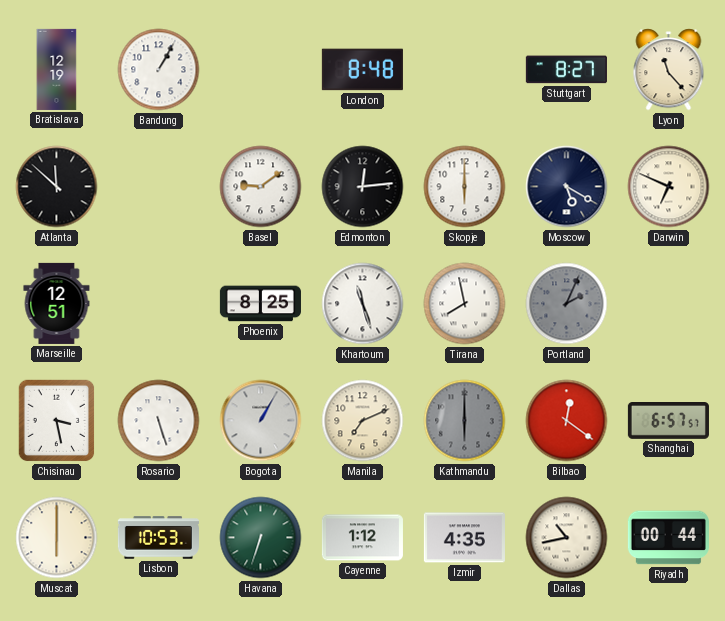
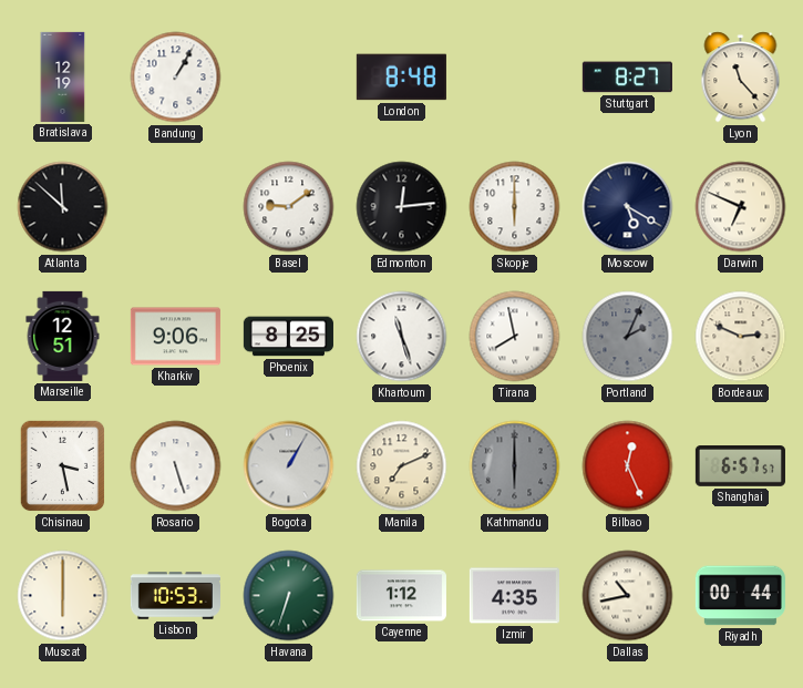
Kharkiv: none -> 9:06
Bordeaux: none -> 2:49
Bilbao: 12:21 -> 12:26
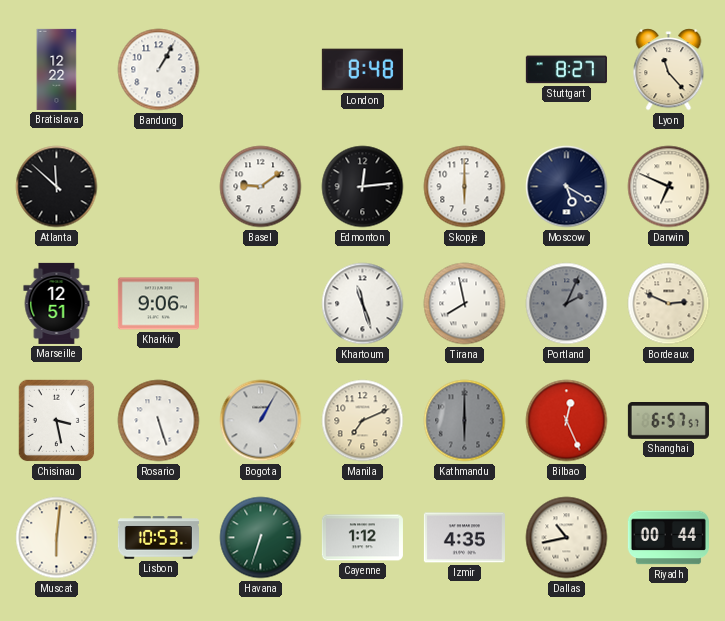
Bratislava: 12:19 -> 12:22
Phoenix: 8:25 -> none
Muscat: 6:00 -> 6:01
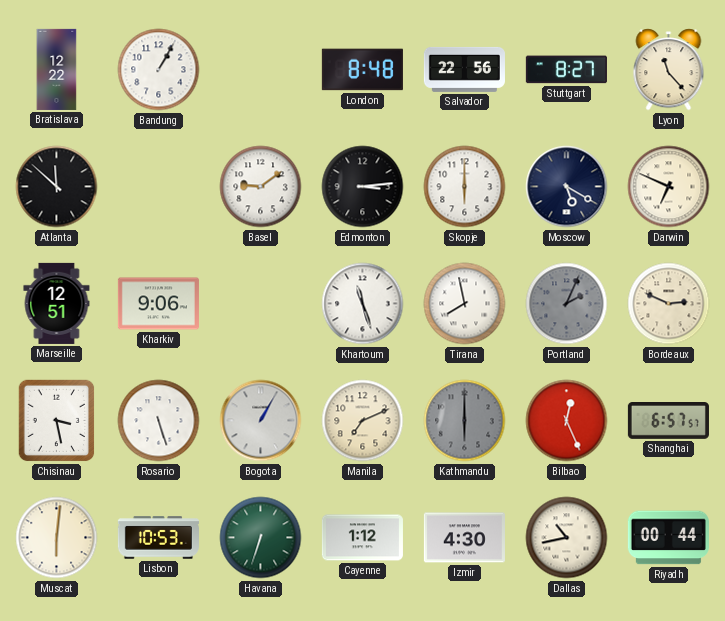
Salvador: none -> 22:56
Edmonton: 12:14 -> 3:14
Izmir: 4:35 -> 4:30
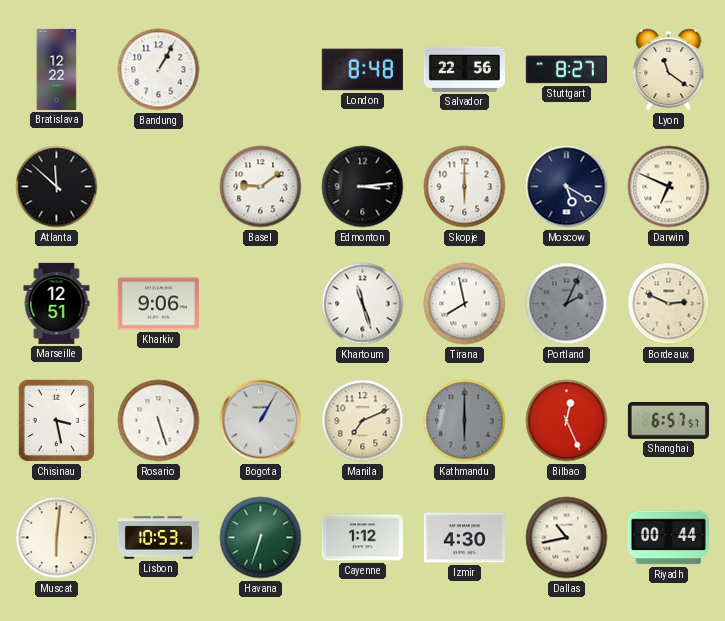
Lyon: 11:23 -> 11:21
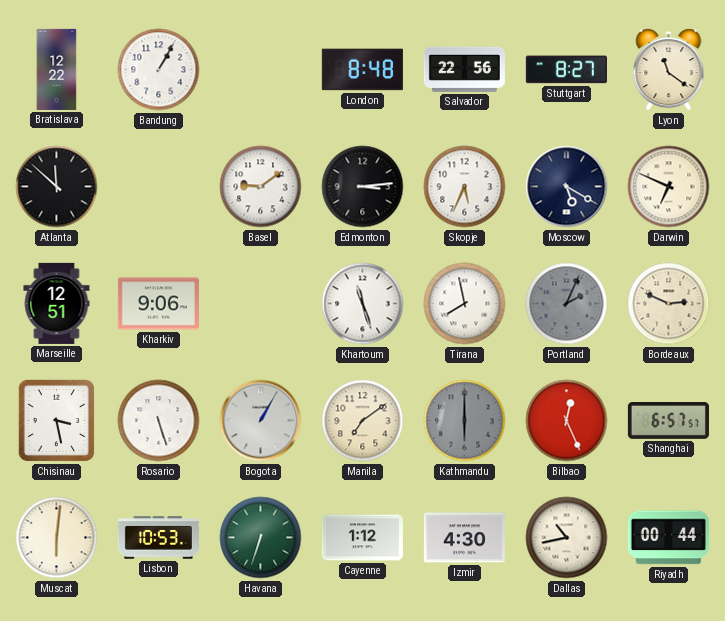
Skopje: 6:00 -> 5:34
Manila: 7:11 -> 7:09
